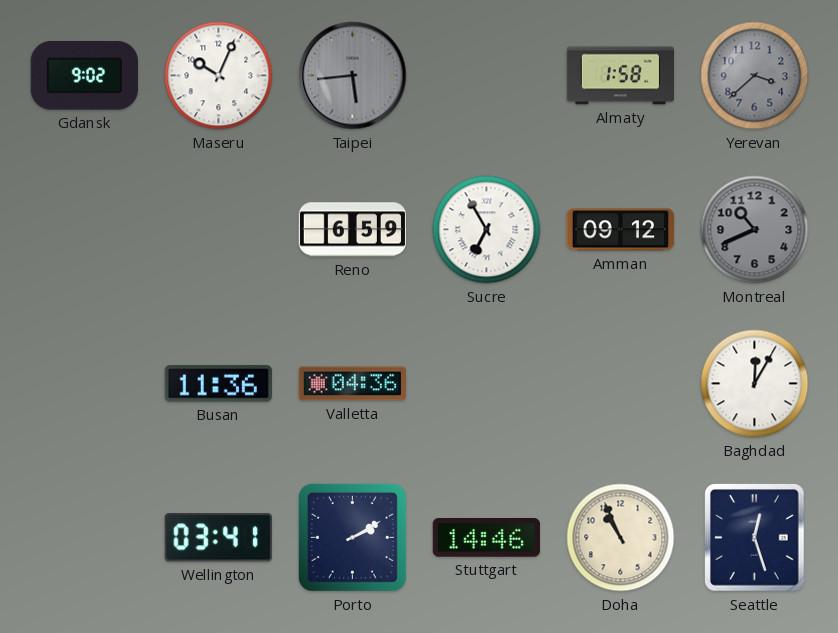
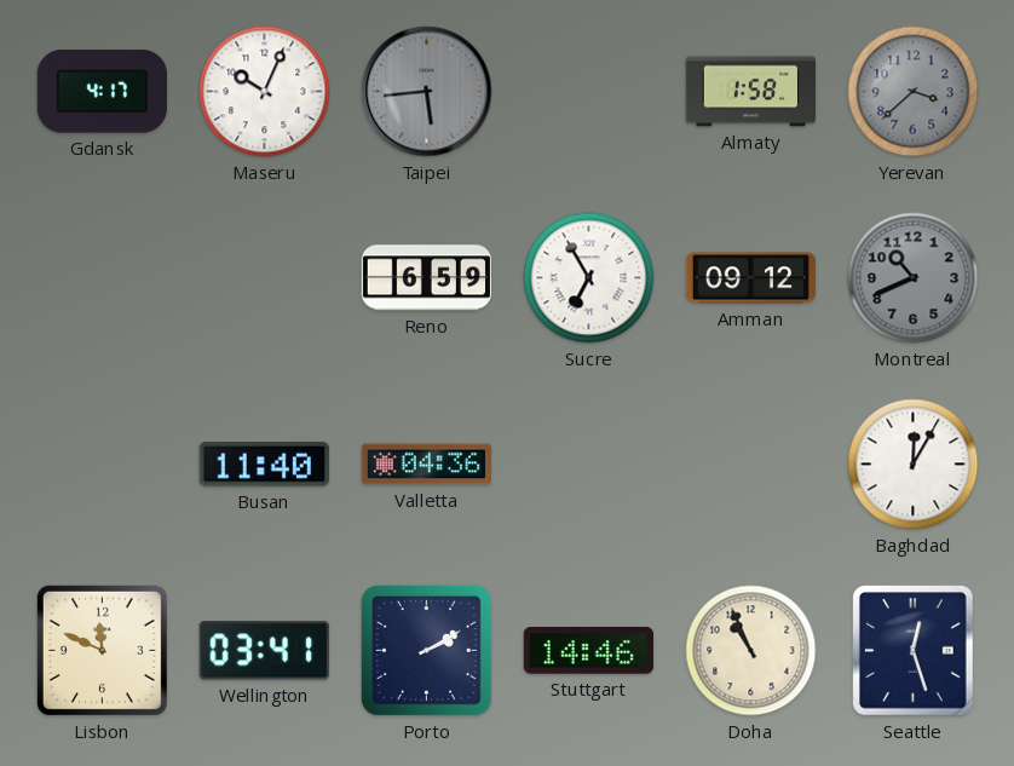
Gdansk: 9:02 -> 4:17
Busan: 11:36 -> 11:40
Lisbon: none -> 11:49
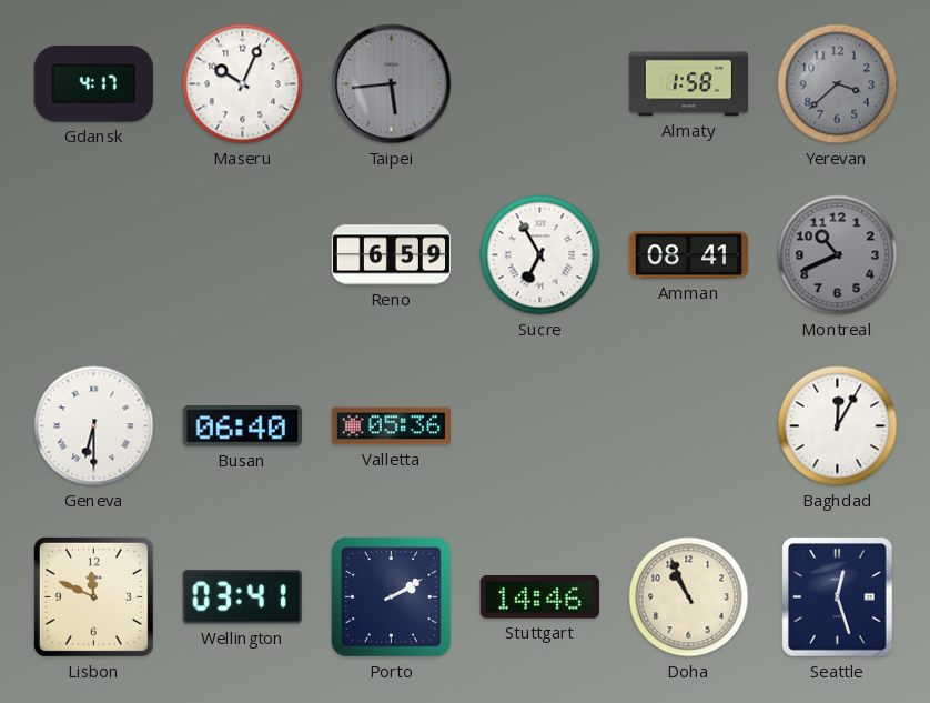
Amman: 09:12 -> 08:41
Geneva: none -> 6:30
Busan: 11:40 -> 06:40
Valletta: 04:36 -> 05:36
